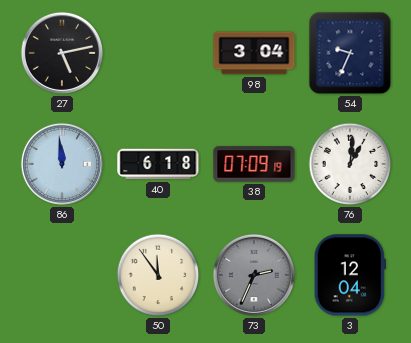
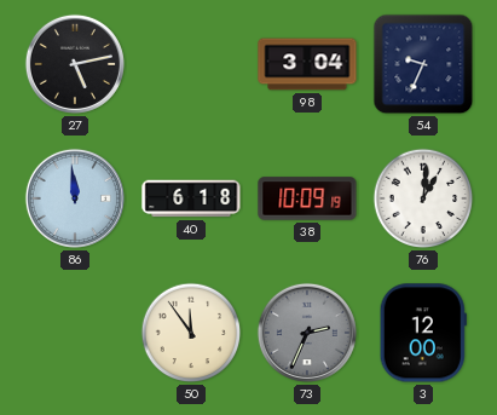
38: 07:09 -> 10:09
3: 12:04 -> 12:00
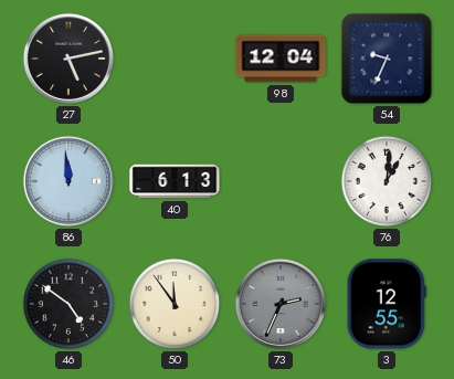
98: 3:04 -> 12:04
40: 6:18 -> 6:13
38: 10:09 -> none
46: none -> 4:51
3: 12:00 -> 12:55
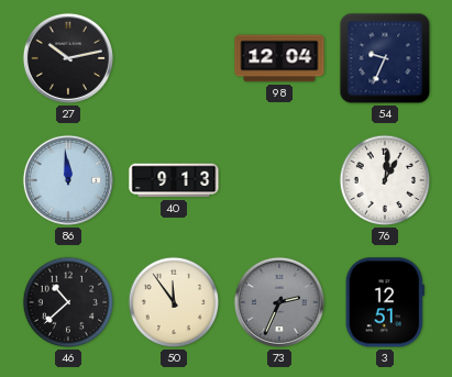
27: 5:13 -> 10:13
40: 6:13 -> 9:13
46: 4:51 -> 10:38
3: 12:55 -> 12:51
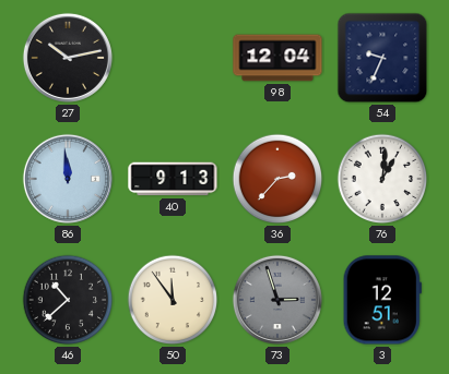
36: none -> 2:37
73: 2:34 -> 2:57
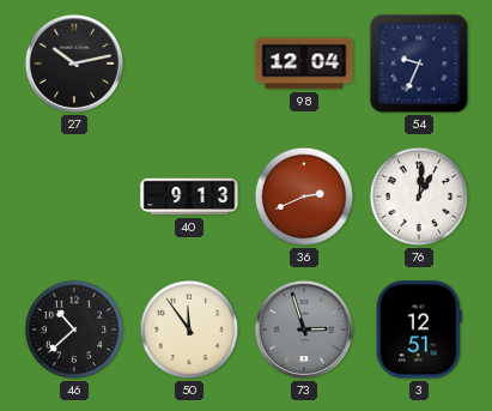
86: 11:59 -> none
36: 2:37 -> 2:41
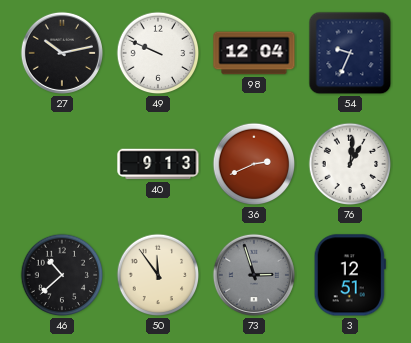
49: none -> 9:49
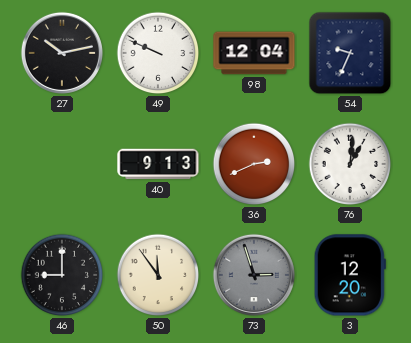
46: 10:38 -> 9:00
3: 12:51 -> 12:20
